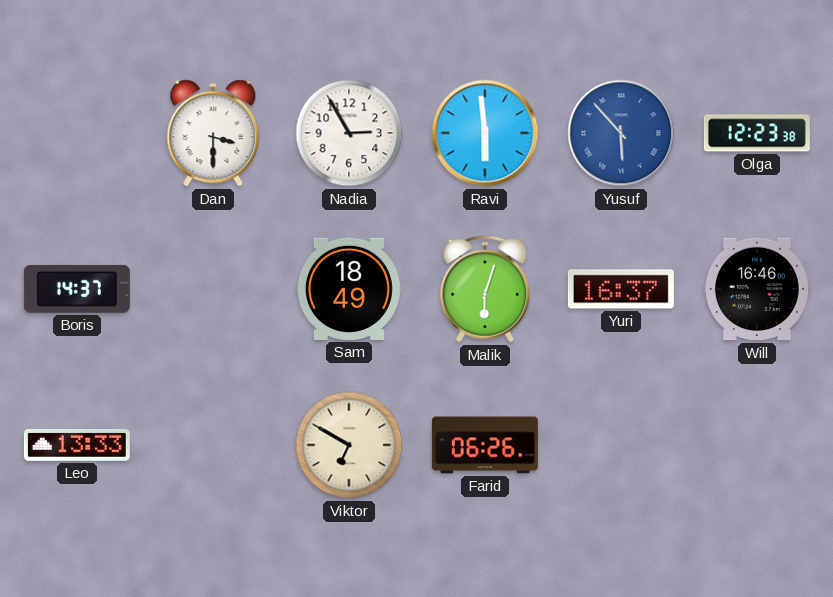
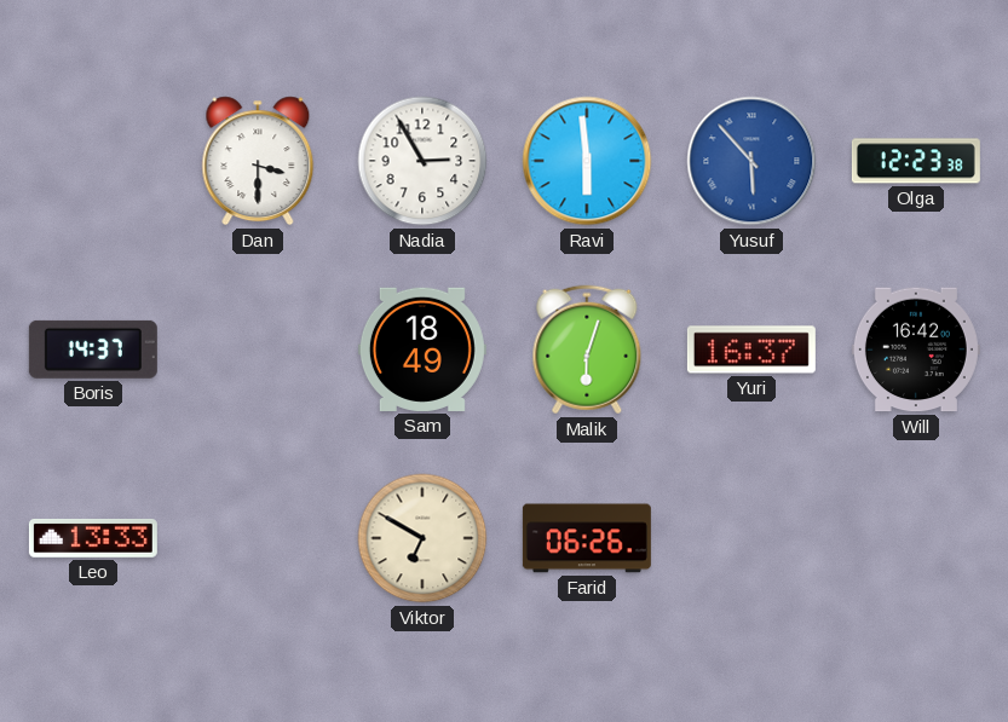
Will: 16:46 -> 16:42
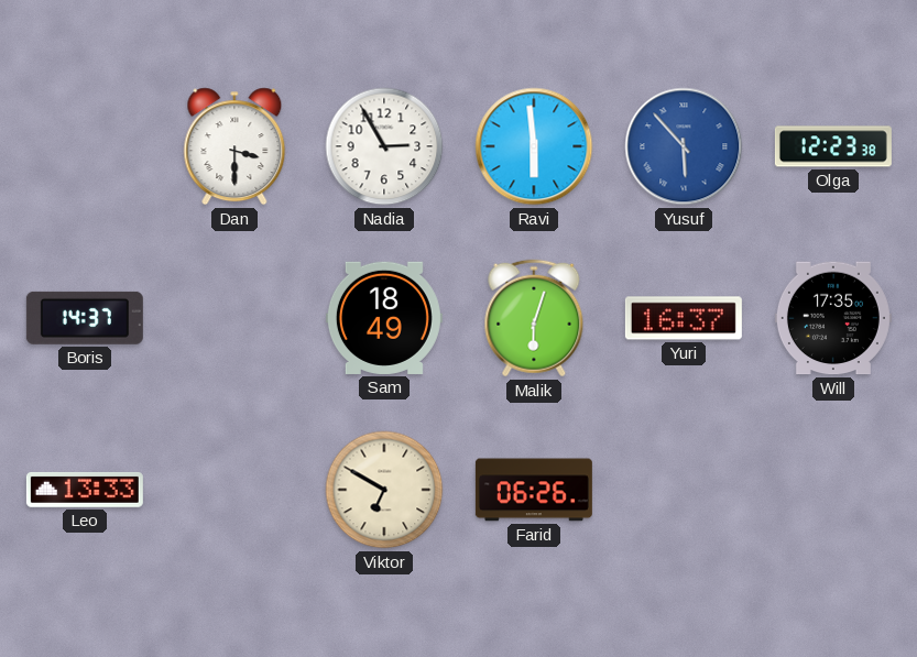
Will: 16:42 -> 17:35
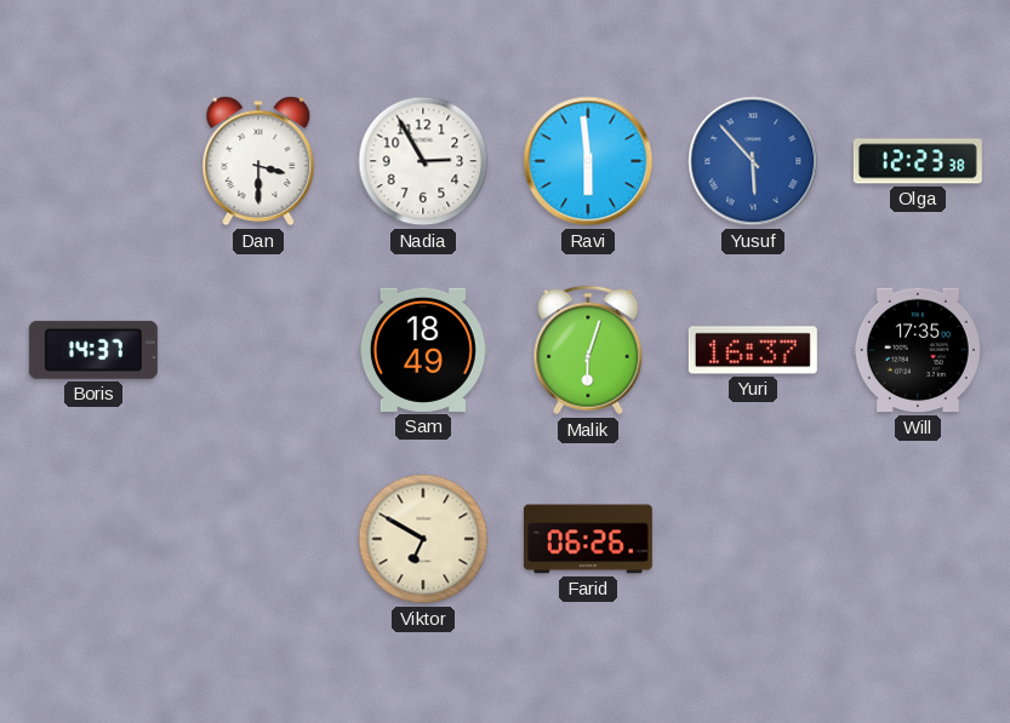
Leo: 13:33 -> none
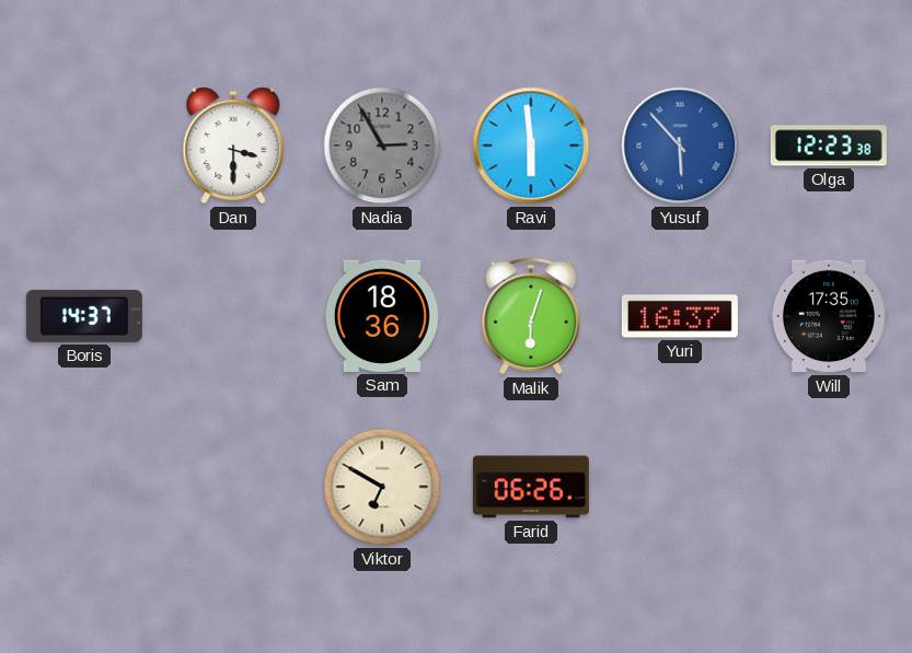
Nadia dial: white -> grey
Sam: 18:49 -> 18:36
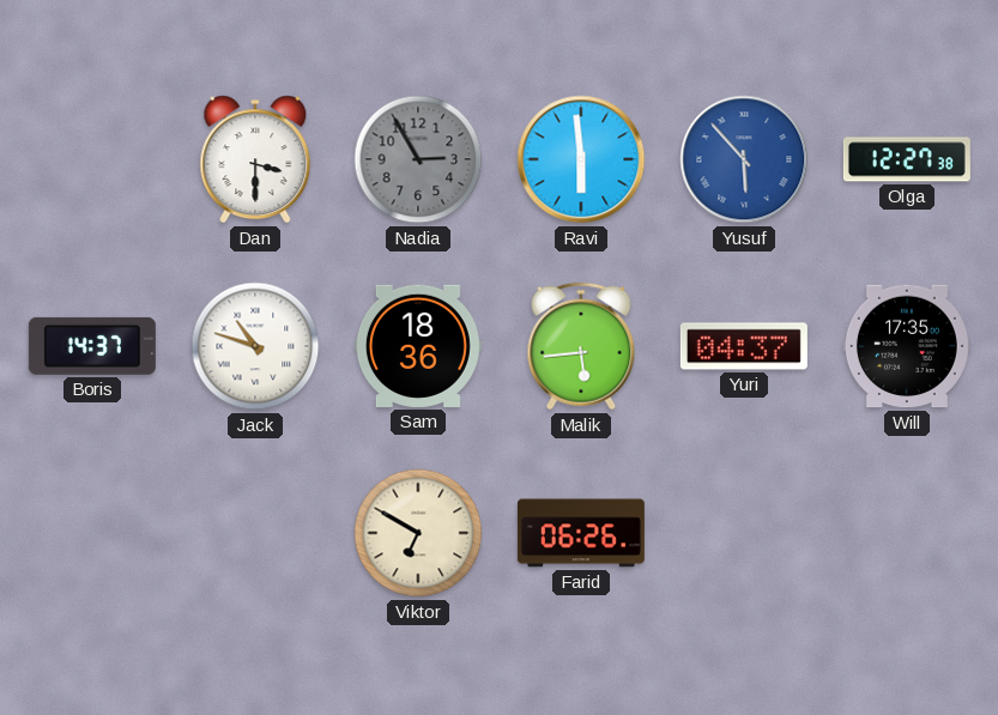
Olga: 12:23 -> 12:27
Jack: none -> 10:48
Malik: 6:03 -> 5:44
Yuri: 16:37 -> 04:37
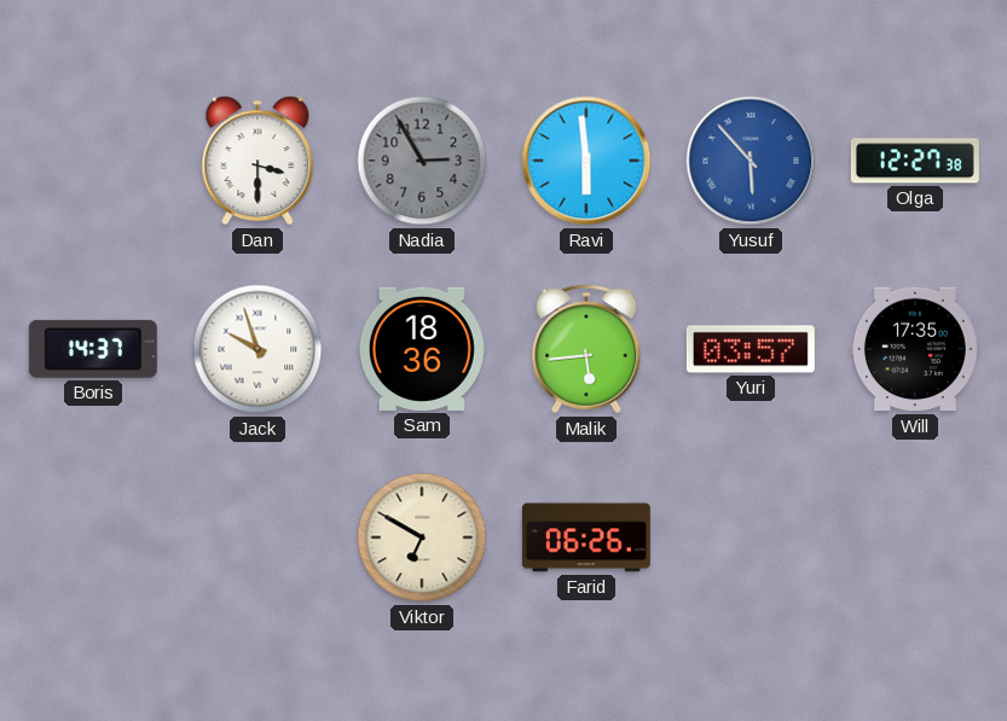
Jack: 10:48 -> 9:57
Yuri: 04:37 -> 03:57
